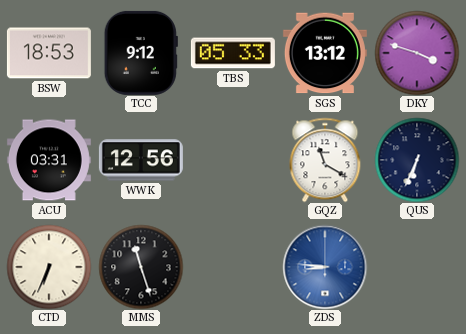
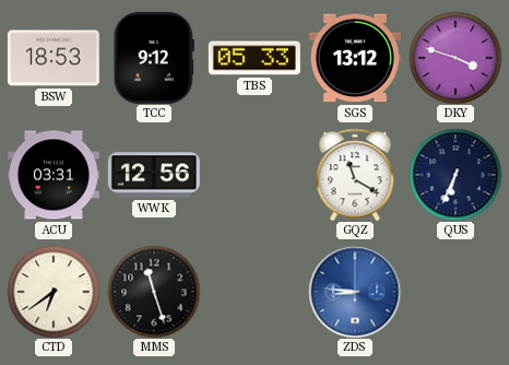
CTD: 6:34 -> 6:39
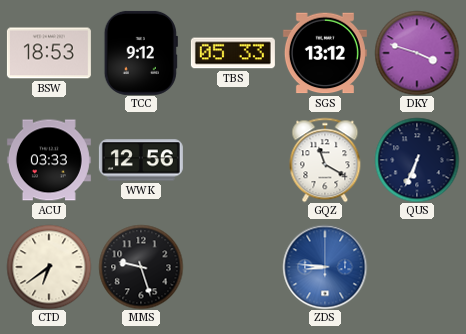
ACU: 03:31 -> 03:33
MMS: 11:27 -> 9:27
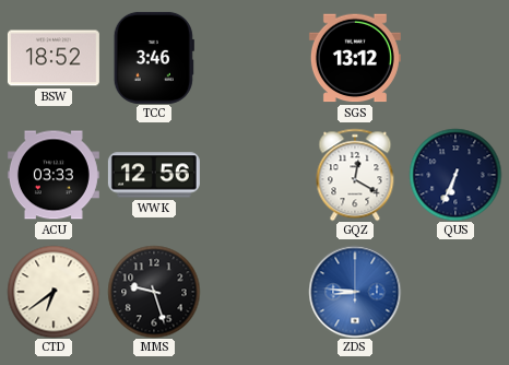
BSW: 18:53 -> 18:52
TCC: 9:12 -> 3:46
TBS: 05:33 -> none
DKY: 3:48 -> none
GQZ: 11:20 -> 12:20
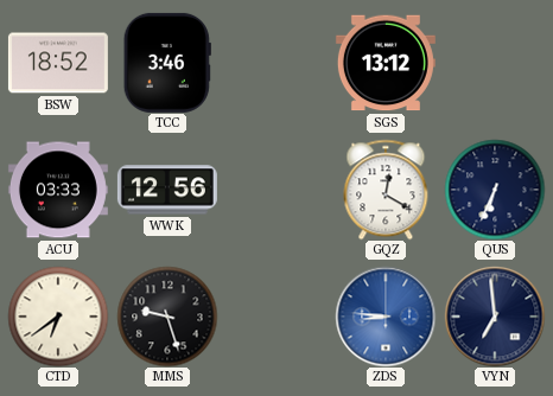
VYN: none -> 6:59
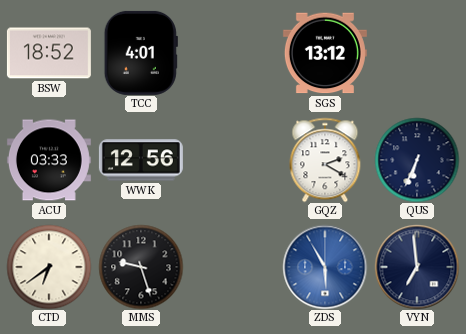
TCC: 3:46 -> 4:01
GQZ: 12:20 -> 2:20
ZDS: 8:46 -> 5:55
